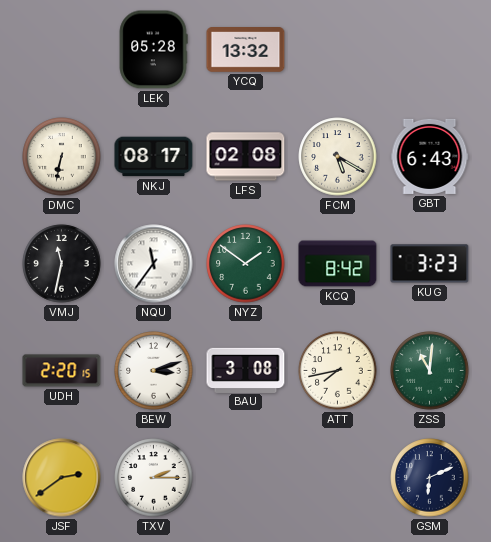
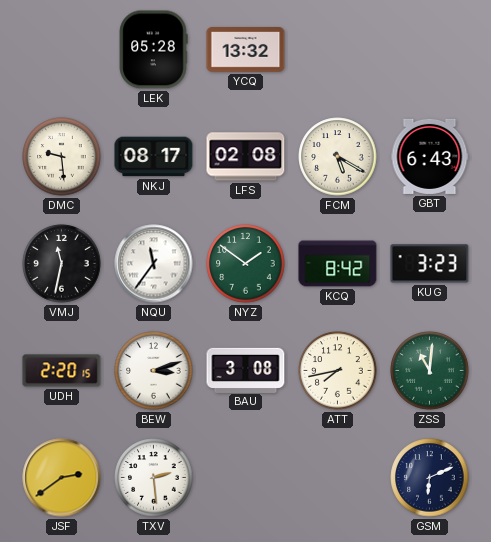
DMC: 6:32 -> 9:29
TXV: 2:15 -> 2:29
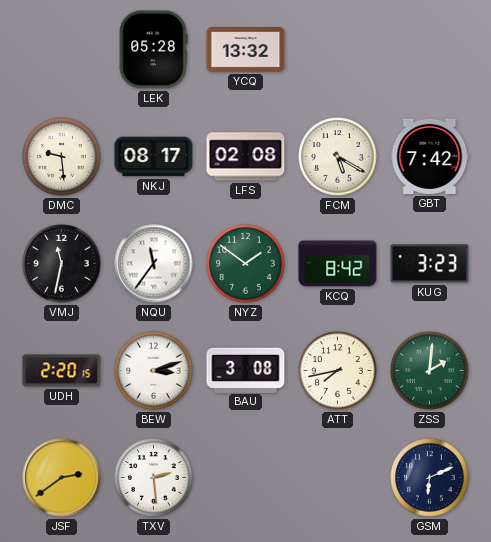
GBT: 6:43 -> 7:42
ZSS: 11:01 -> 2:01
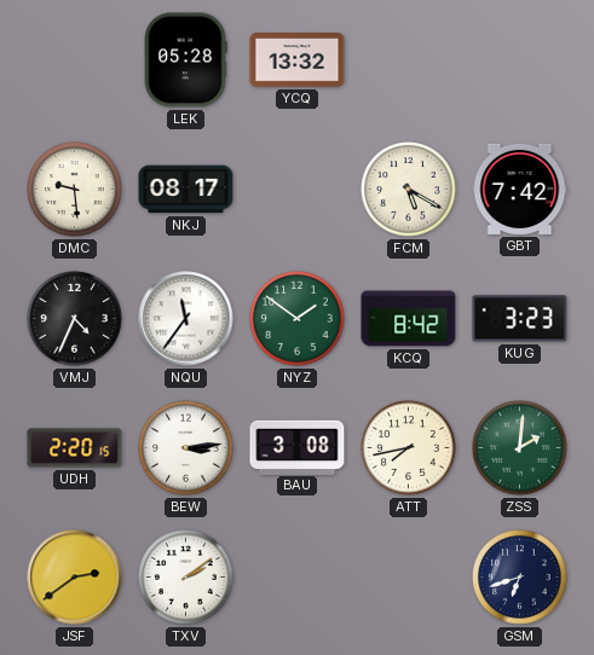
LFS: 02:08 -> none
VMJ: 11:32 -> 4:34
BEW: 3:12 -> 3:14
TXV: 2:29 -> 2:09
GSM: 6:11 -> 6:42
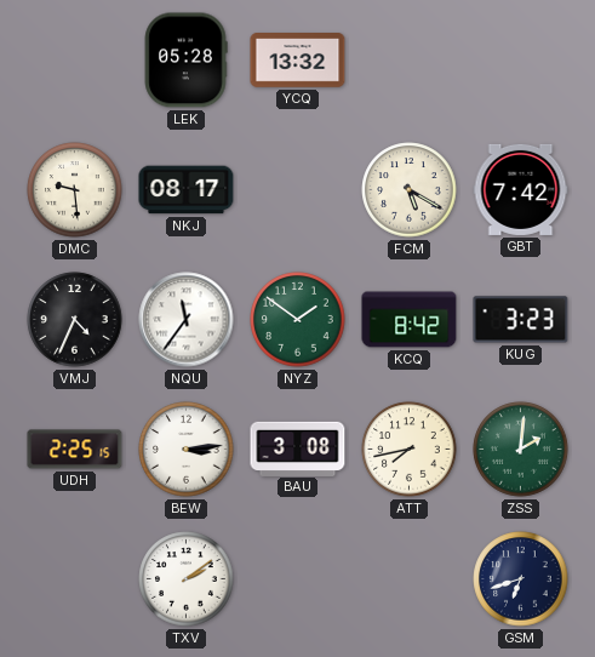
UDH: 2:20 -> 2:25
JSF: 2:39 -> none
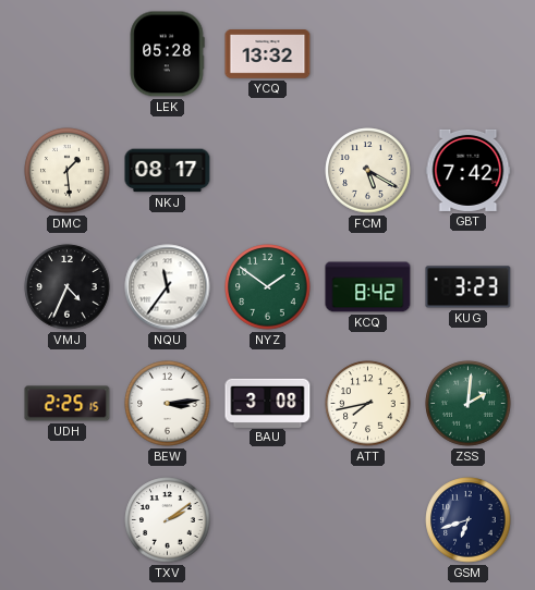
DMC: 9:29 -> 1:29
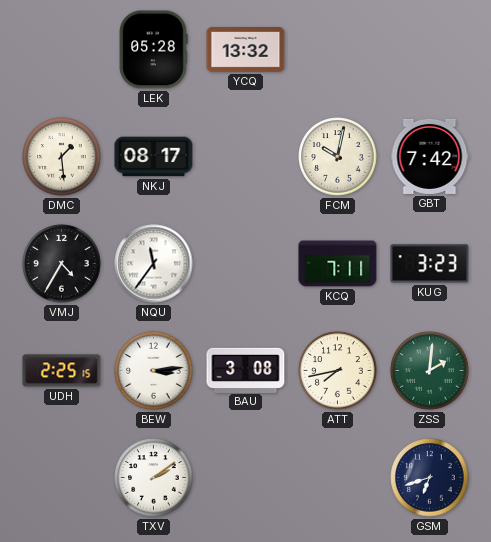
FCM: 5:20 -> 10:02
VMJ: 4:34 -> 4:35
NYZ: 1:51 -> none
KCQ: 8:42 -> 7:11
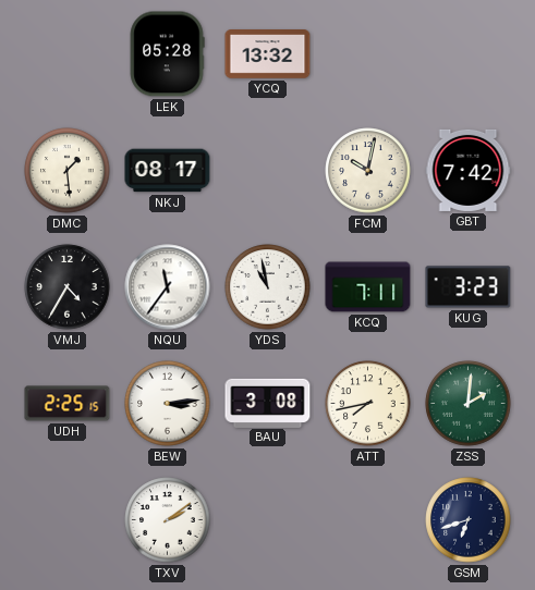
YDS: none -> 10:58
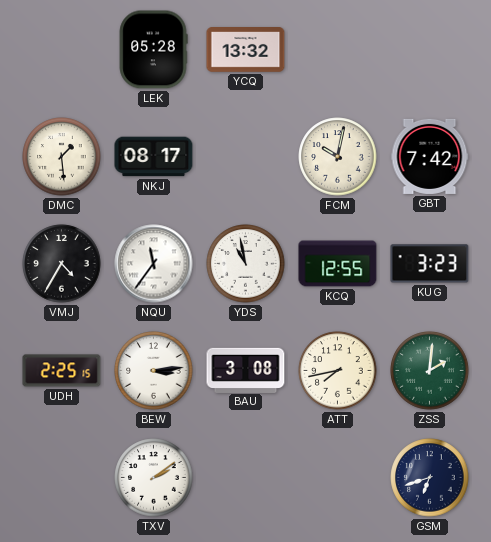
KCQ: 7:11 -> 12:55
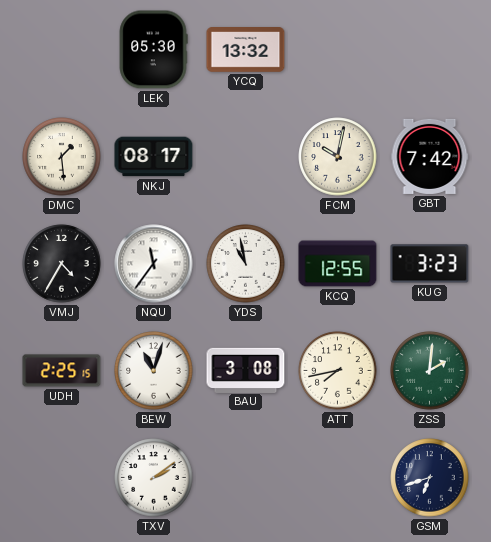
LEK: 05:28 -> 05:30
BEW: 3:14 -> 11:03
